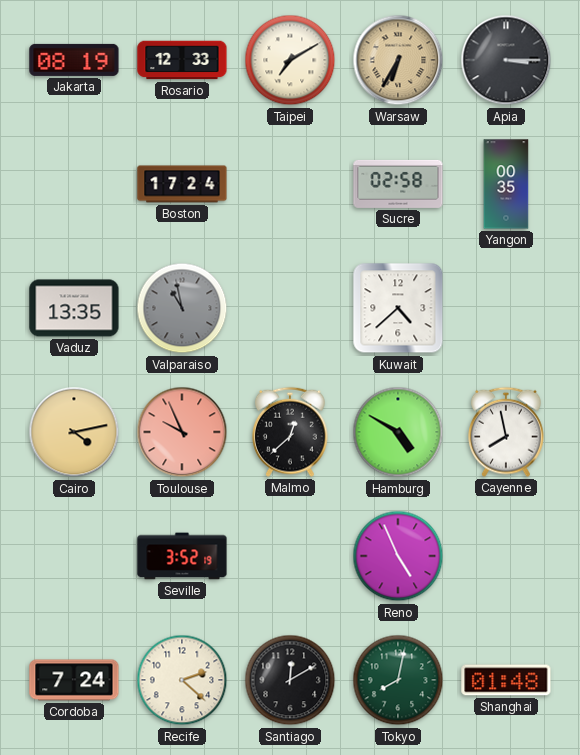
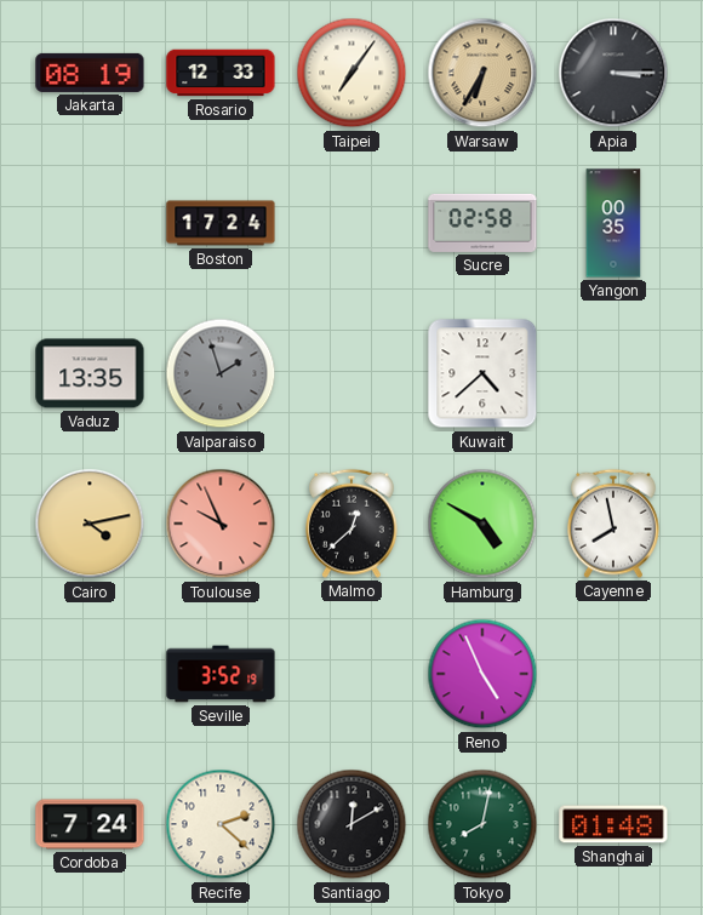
Taipei: 7:10 -> 7:06
Valparaiso: 10:58 -> 1:57
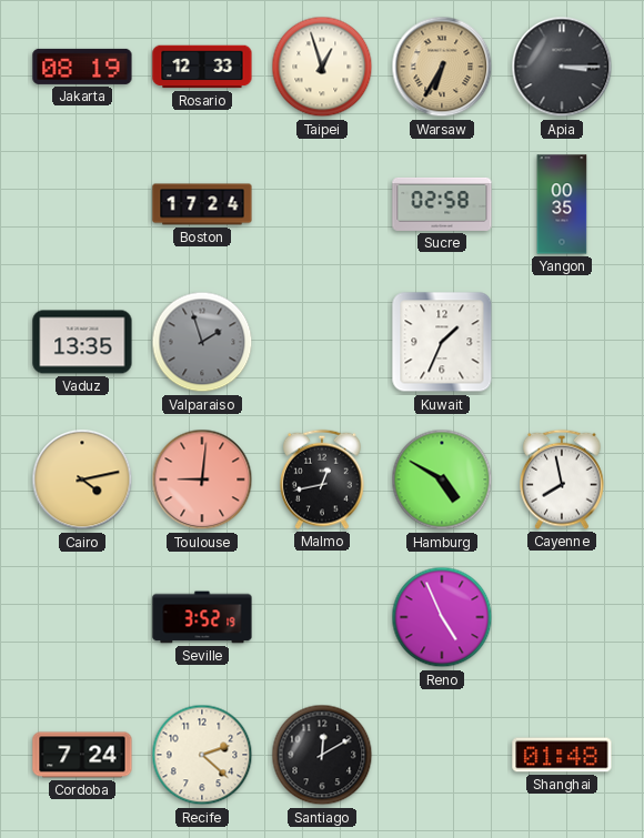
Taipei: 7:06 -> 12:57
Kuwait: 4:38 -> 1:34
Toulouse: 9:56 -> 9:01
Malmo: 12:38 -> 12:43
Tokyo: 8:02 -> none
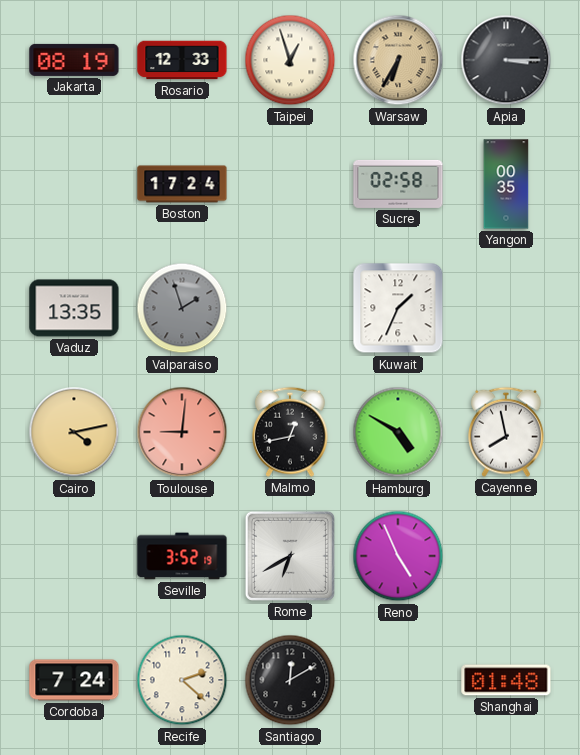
Rome: none -> 6:40
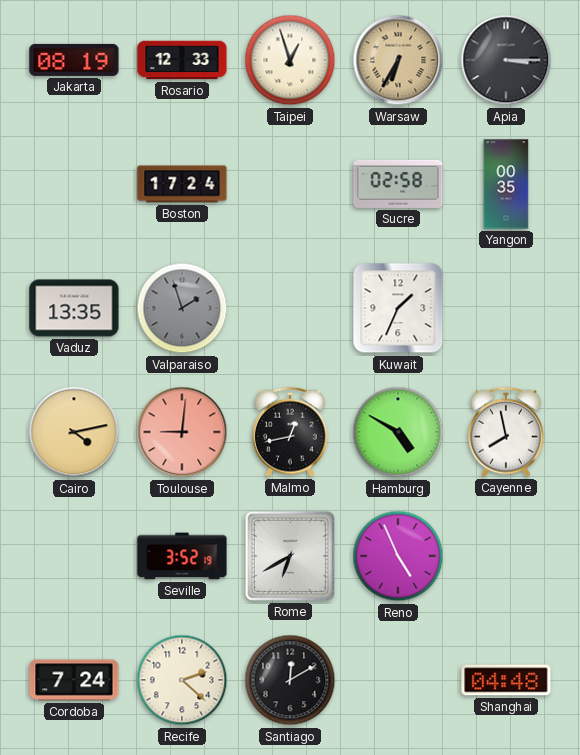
Shanghai: 01:48 -> 04:48
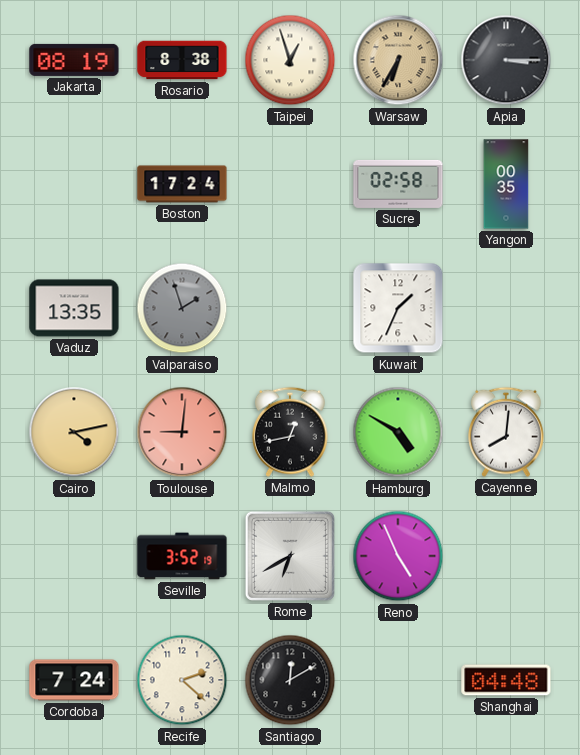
Rosario: 12:33 -> 8:38
Cayenne: 7:58 -> 8:01
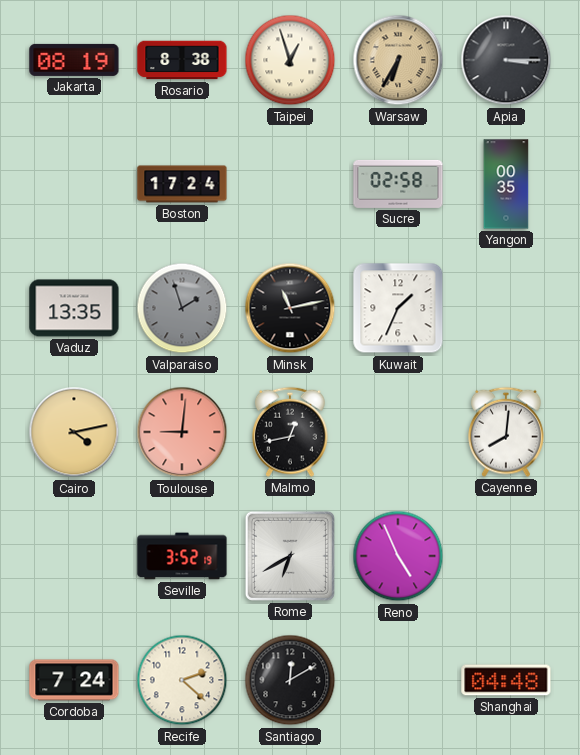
Minsk: none -> 11:13
Hamburg: 4:50 -> none
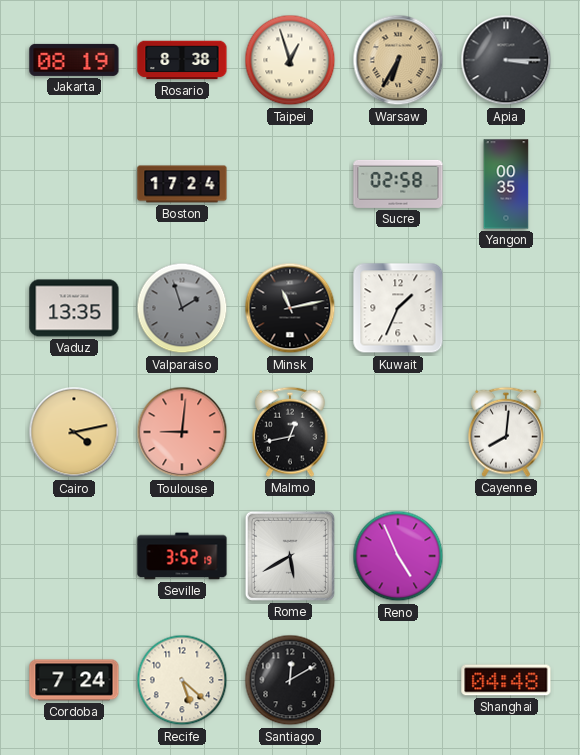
Rome: 6:40 -> 5:40
Recife: 2:22 -> 5:22
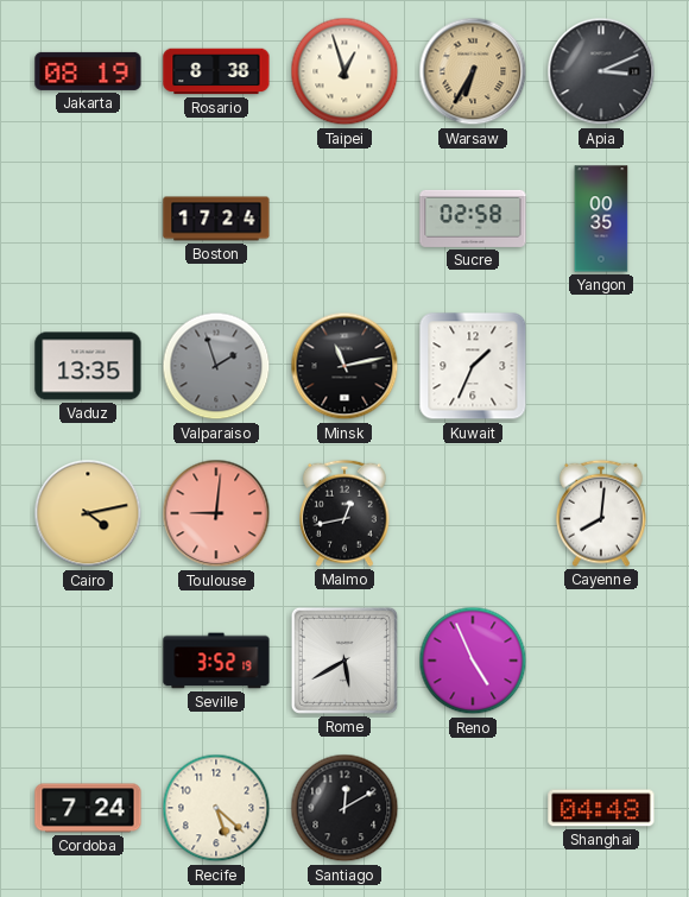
Apia: 3:15 -> 3:11
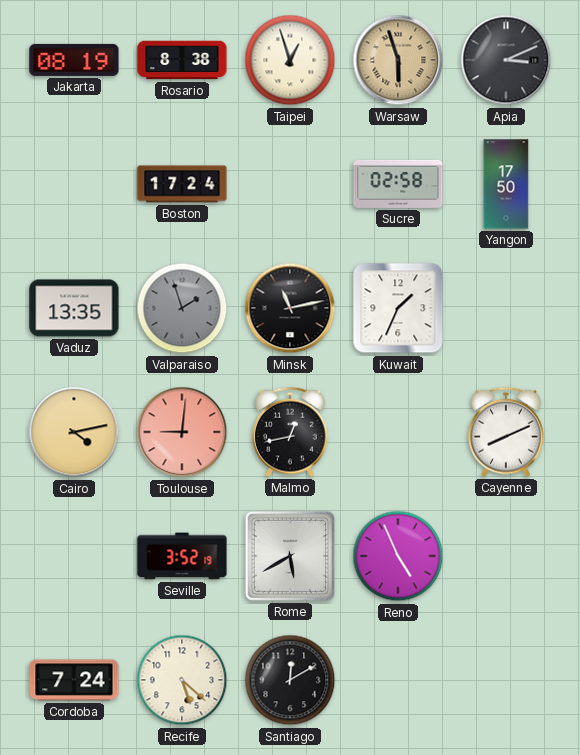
Warsaw: 6:35 -> 5:57
Yangon: 00:35 -> 17:50
Cayenne: 8:01 -> 8:11
Shanghai: 04:48 -> none
